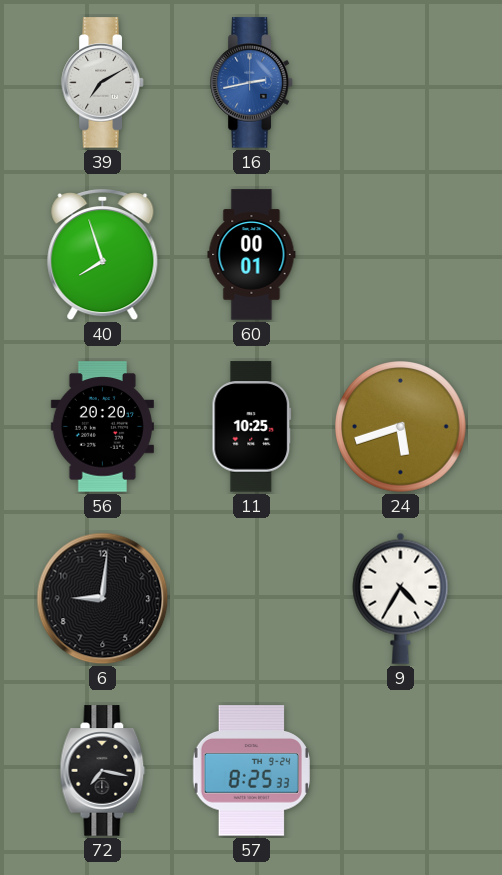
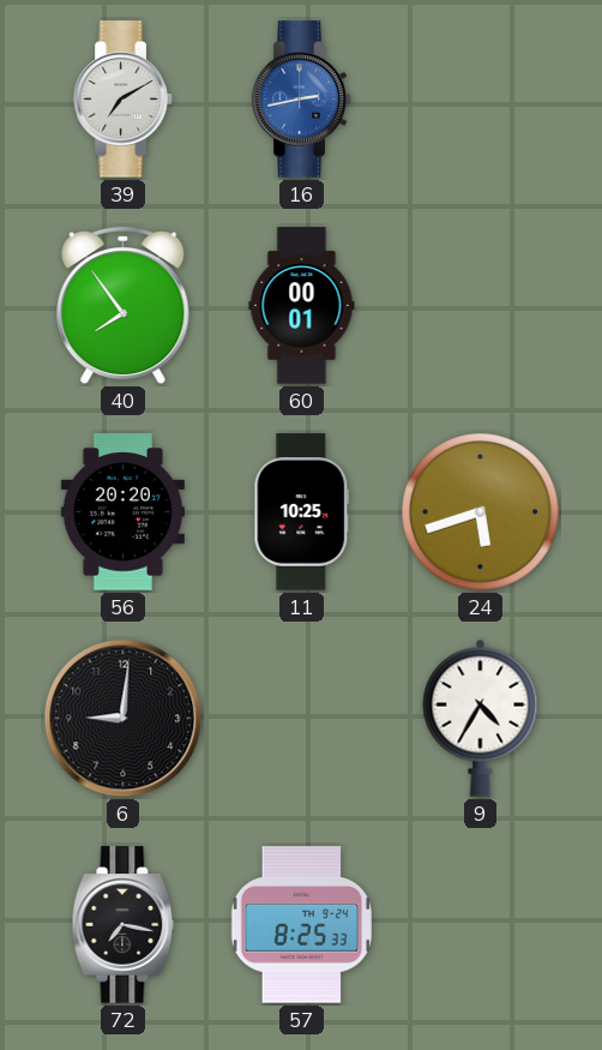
40: 7:57 -> 7:54
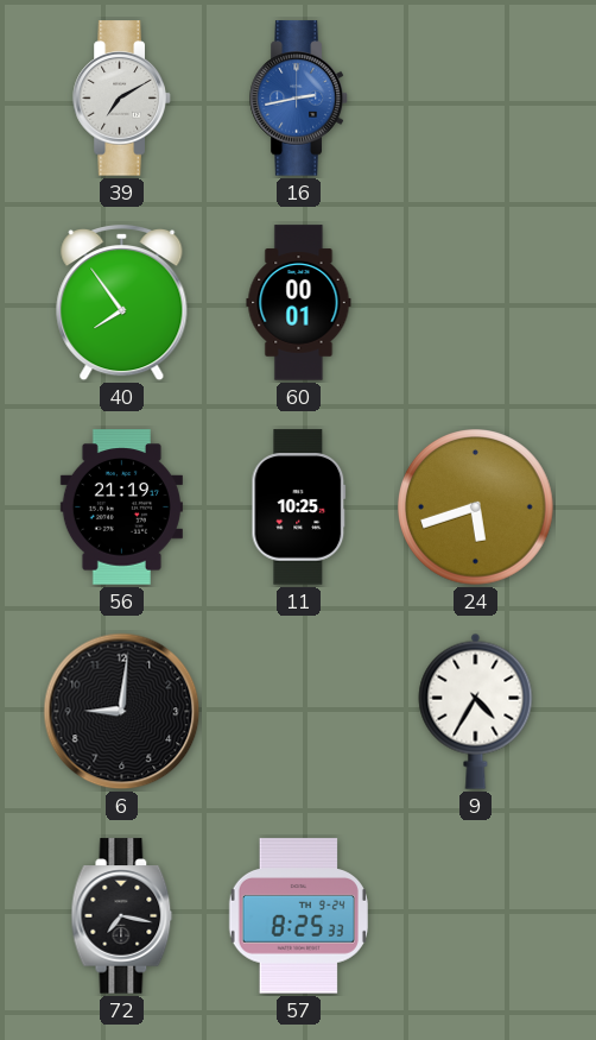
56: 20:20 -> 21:19
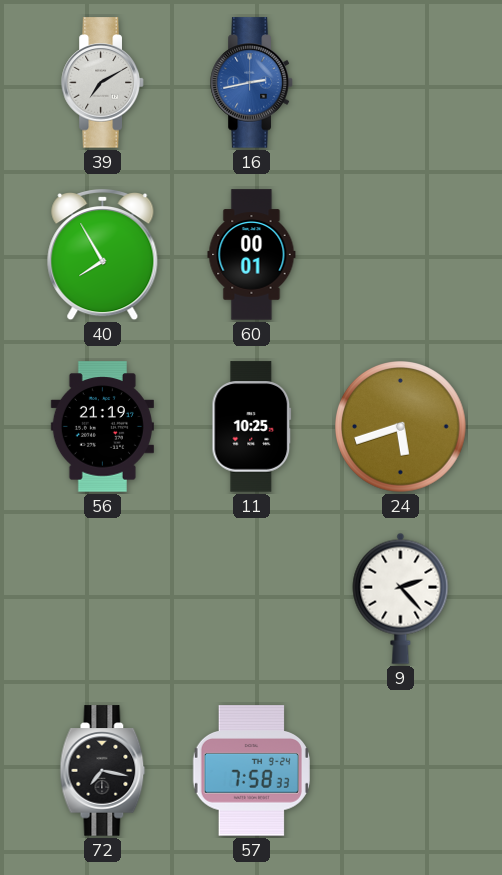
40: 7:54 -> 7:55
6: 9:01 -> none
9: 4:35 -> 2:23
57: 8:25 -> 7:58
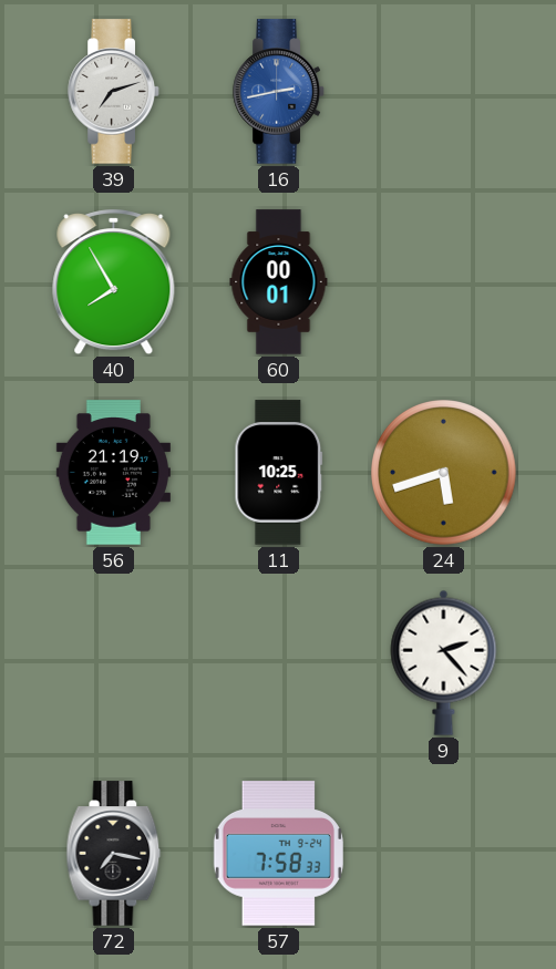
39: 7:10 -> 7:12
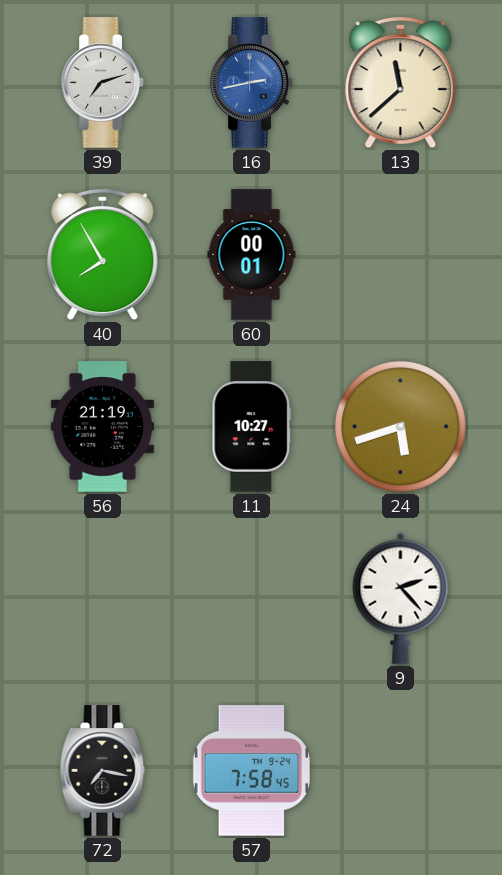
13: none -> 11:38
11: 10:25 -> 10:27
57: 7:58:33 -> 7:58:45
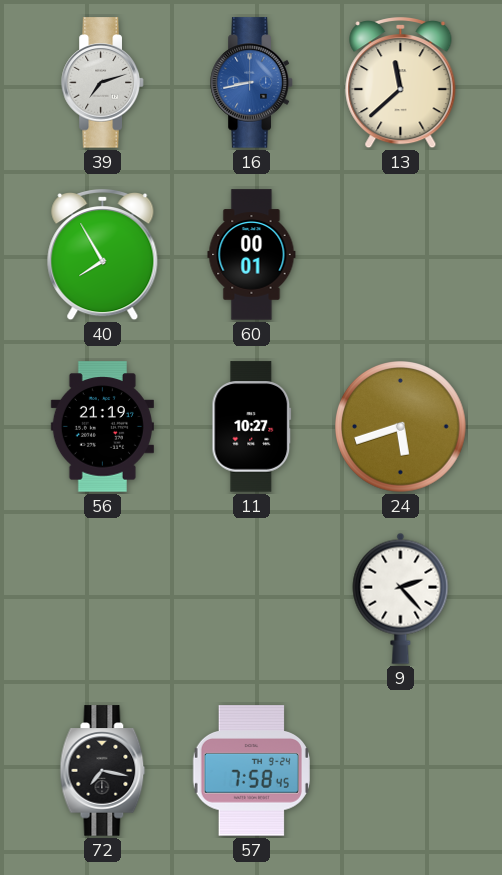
16: 2:43 -> 8:43
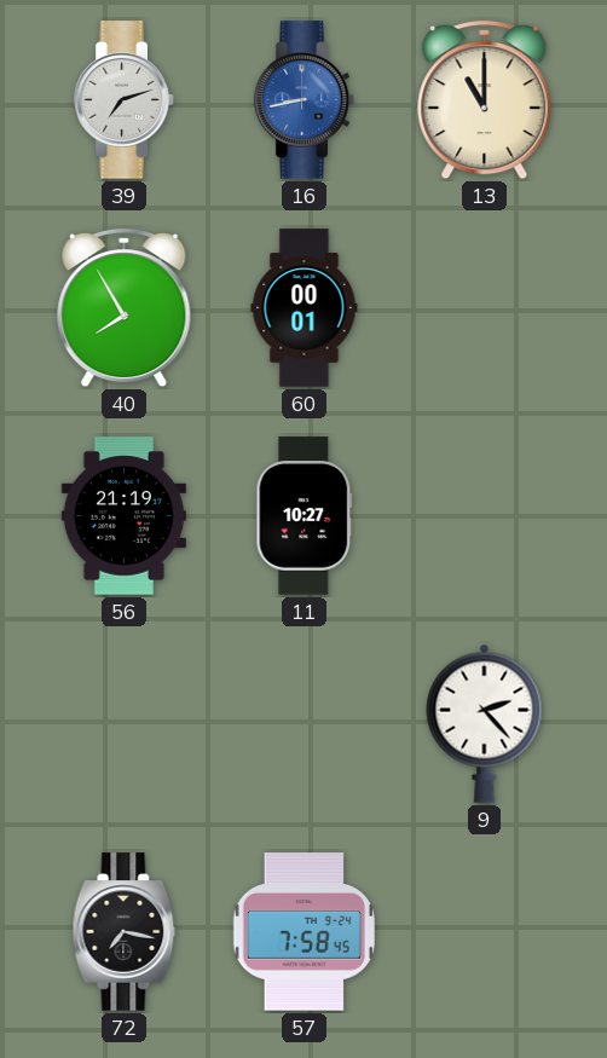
13: 11:38 -> 11:00
24: 5:42 -> none
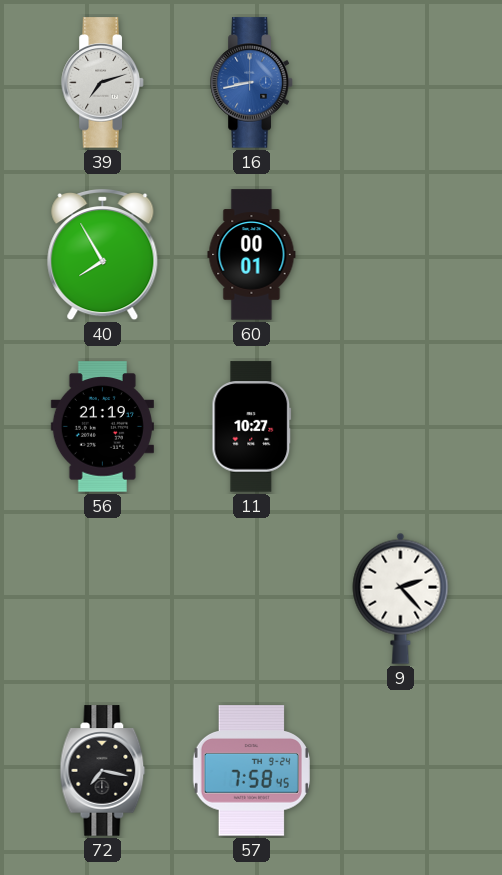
13: 11:00 -> none
